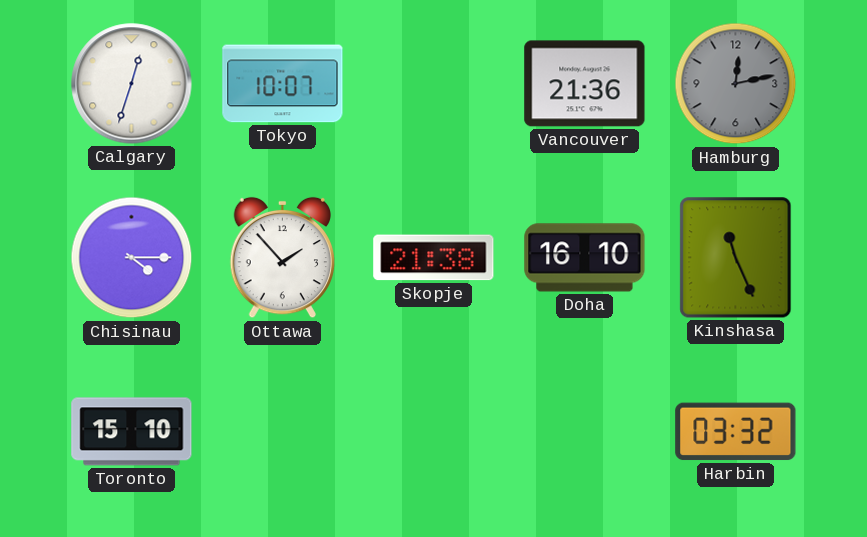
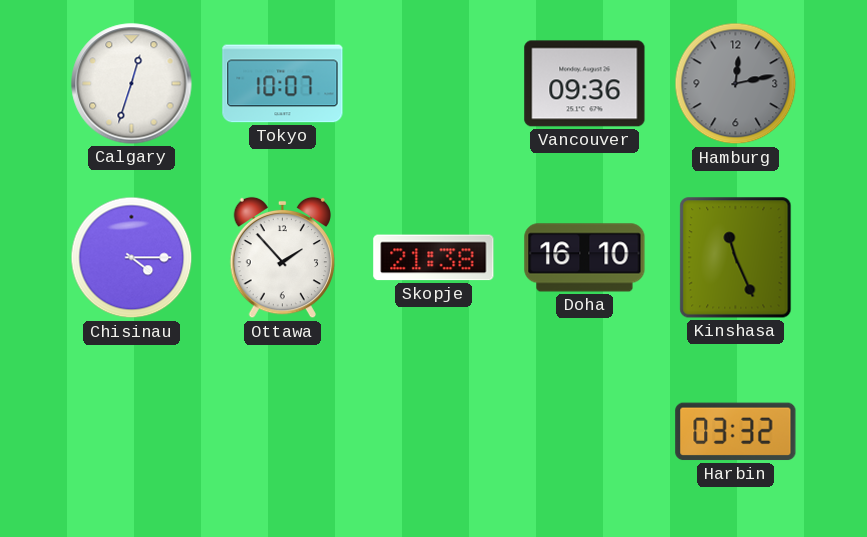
Vancouver: 21:36 -> 09:36
Toronto: 15:10 -> none
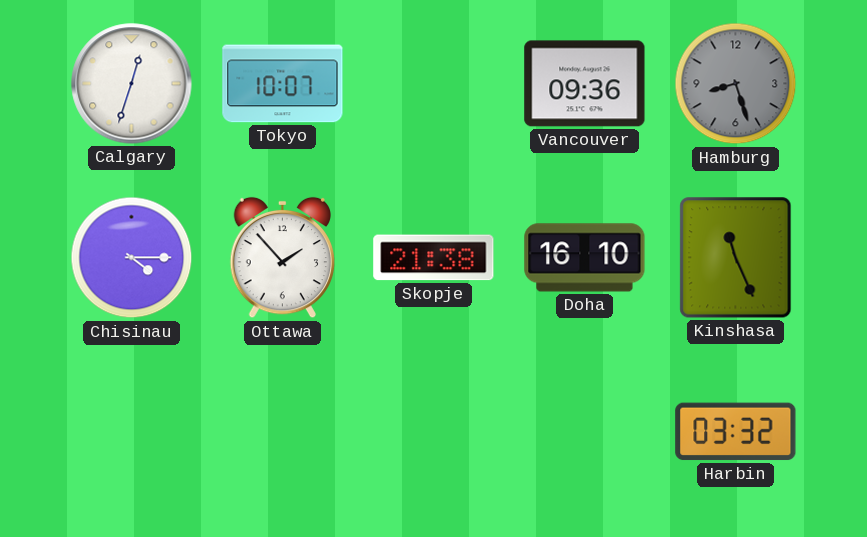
Hamburg: 12:13 -> 8:27
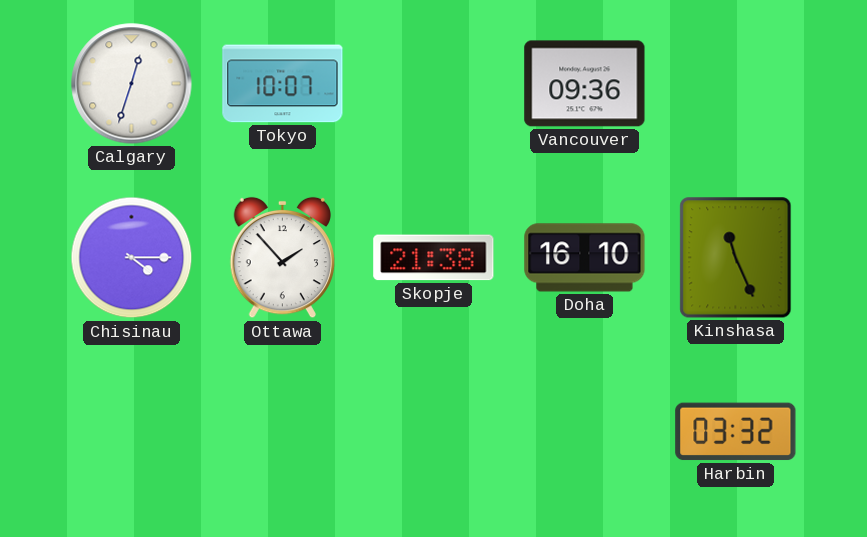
Hamburg: 8:27 -> none
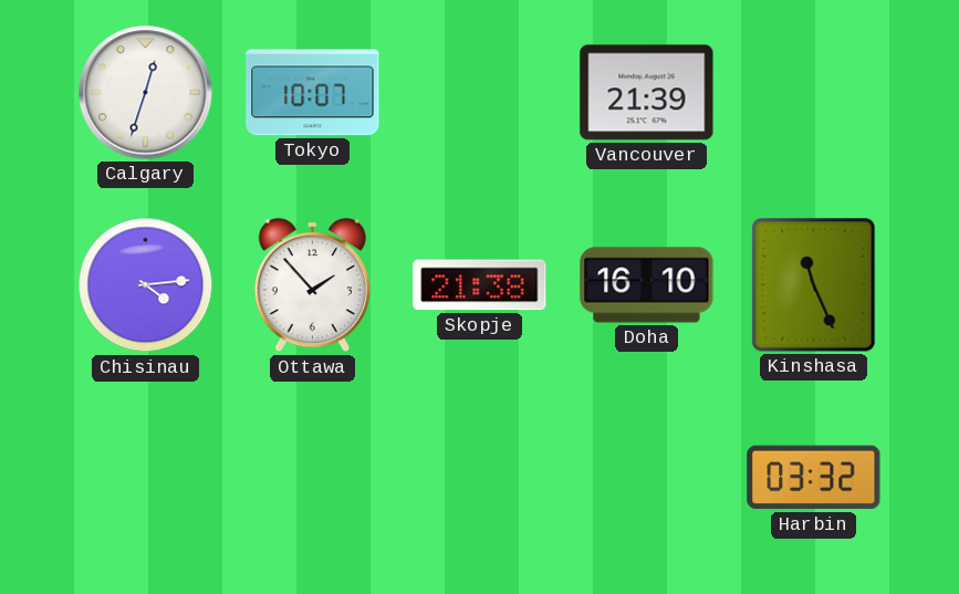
Vancouver: 09:36 -> 21:39
Chisinau: 4:15 -> 4:14
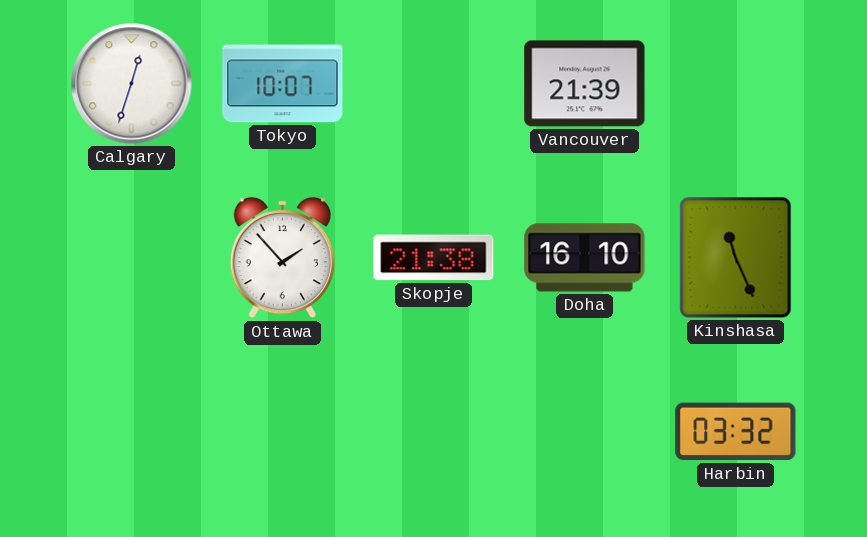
Chisinau: 4:14 -> none
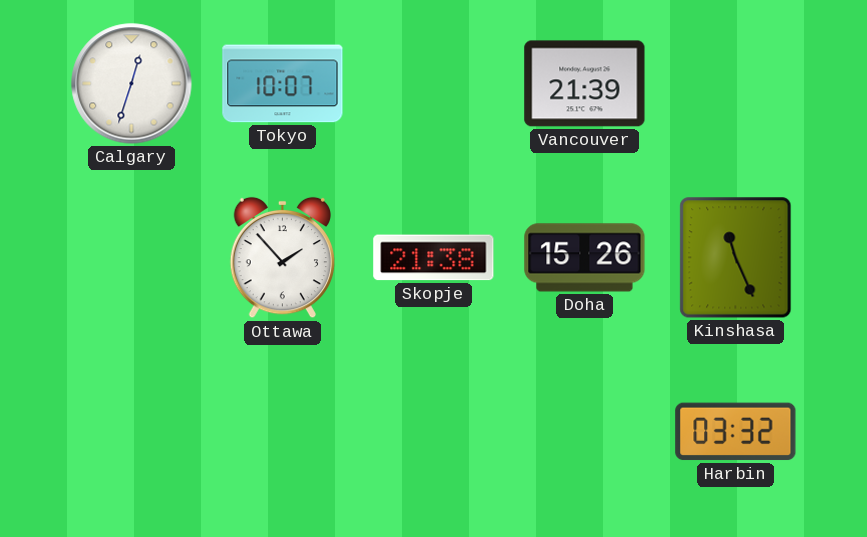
Doha: 16:10 -> 15:26
